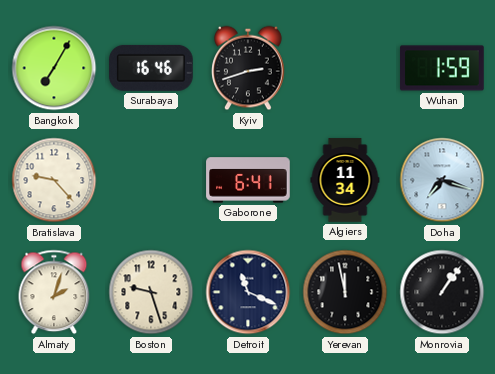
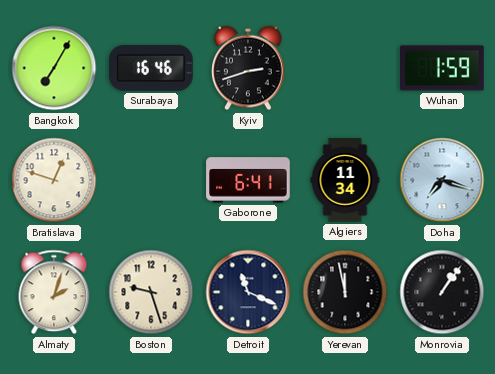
Bratislava: 9:23 -> 12:48
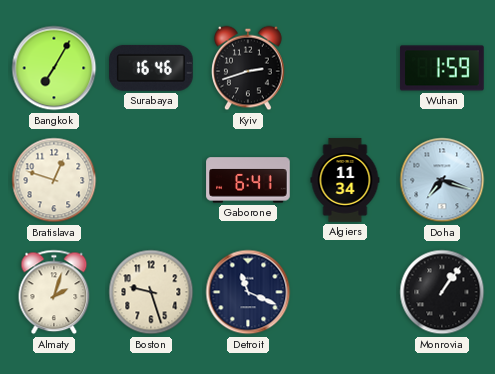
Yerevan: 11:58 -> none
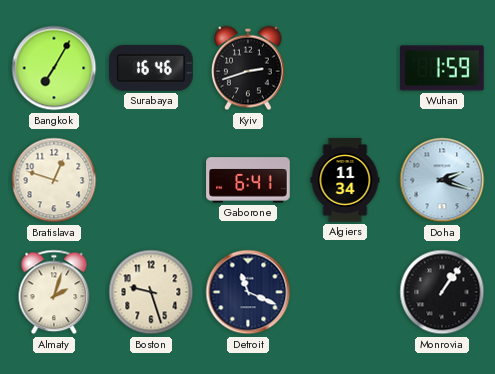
Doha: 7:18 -> 2:18
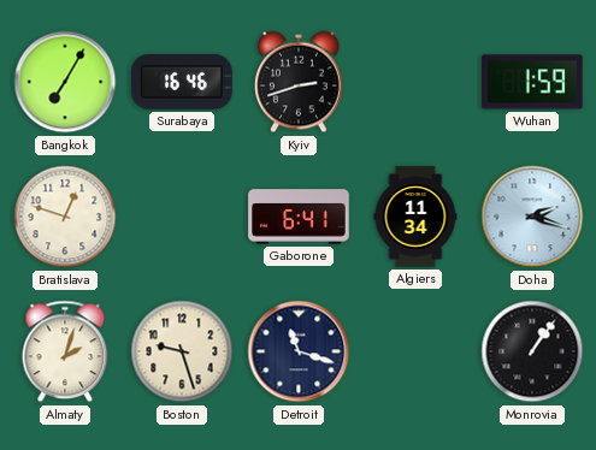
Detroit: 11:19 -> 11:18
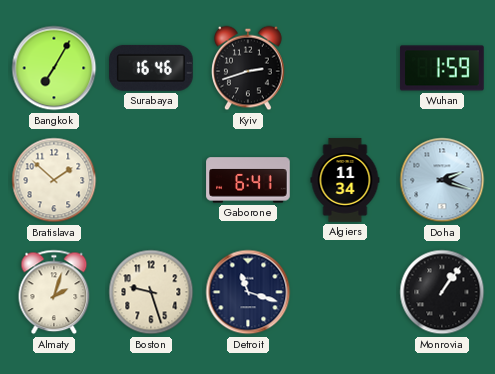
Bratislava: 12:48 -> 1:52
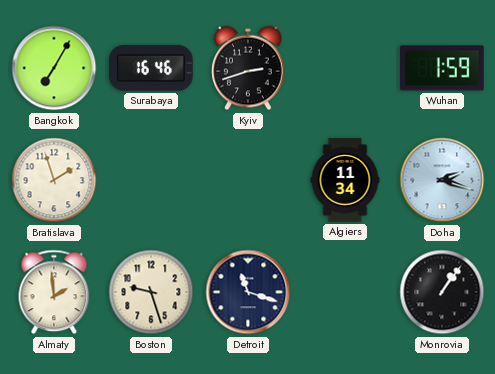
Bratislava: 1:52 -> 1:57
Gaborone: 6:41 -> none
Almaty: 2:03 -> 1:59
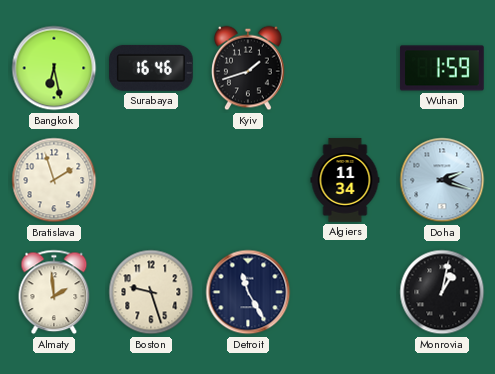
Bangkok: 7:05 -> 6:28
Kyiv: 2:42 -> 1:42
Detroit: 11:18 -> 11:25
Monrovia: 1:06 -> 1:02
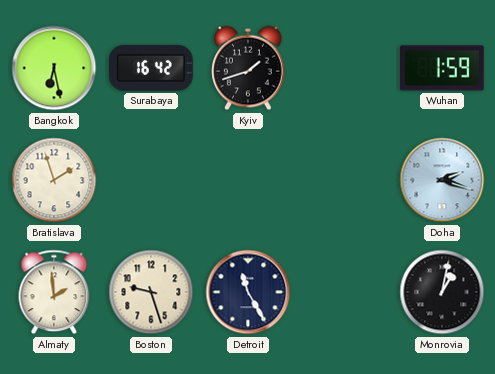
Surabaya: 16:46 -> 16:42
Algiers: 11:34 -> none
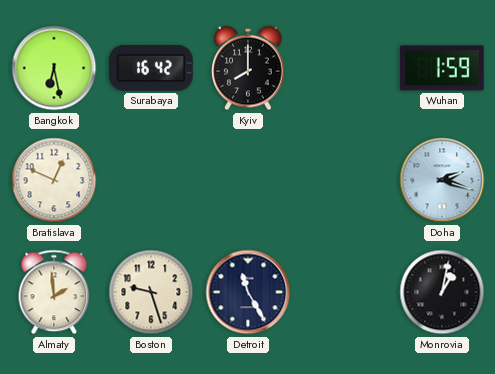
Kyiv: 1:42 -> 8:00
Bratislava: 1:57 -> 12:49
